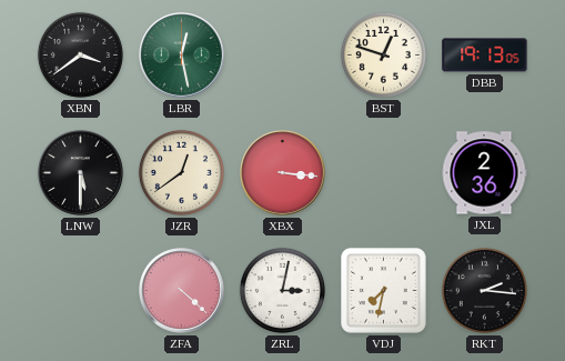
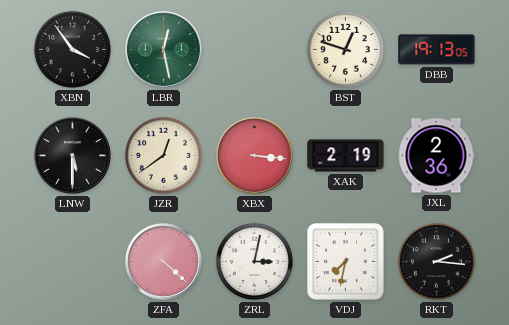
XBN: 3:39 -> 3:54
XAK: none -> 2:19
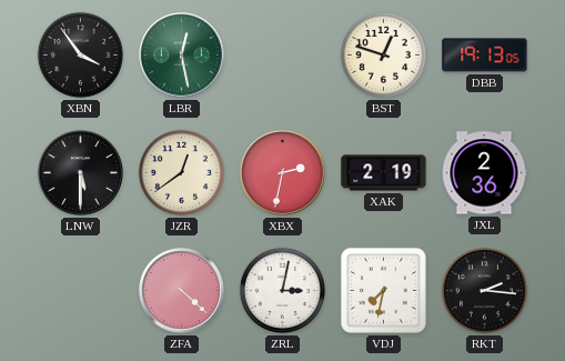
XBX: 3:16 -> 2:32
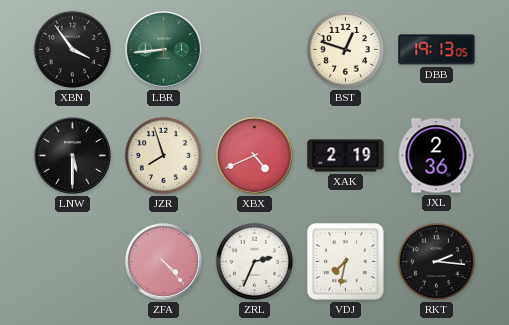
LBR: 12:28 -> 8:44
JZR: 12:39 -> 7:57
XBX: 2:32 -> 4:41
ZFA: 4:22 -> 4:23
ZRL: 3:02 -> 2:34
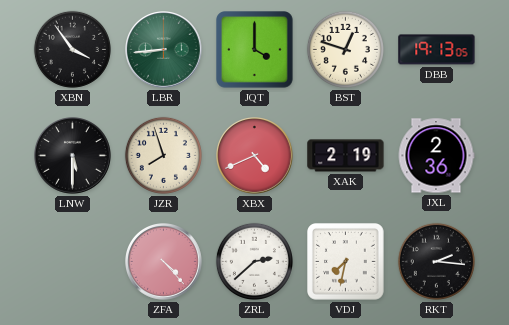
JQT: none -> 4:00
ZRL: 2:34 -> 2:38
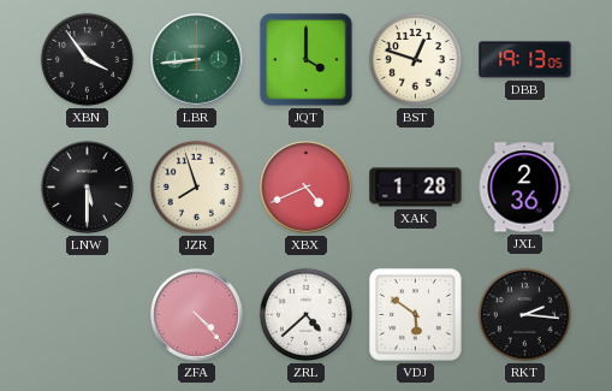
XAK: 2:19 -> 1:28
ZRL: 2:38 -> 4:38
VDJ: 7:32 -> 5:51
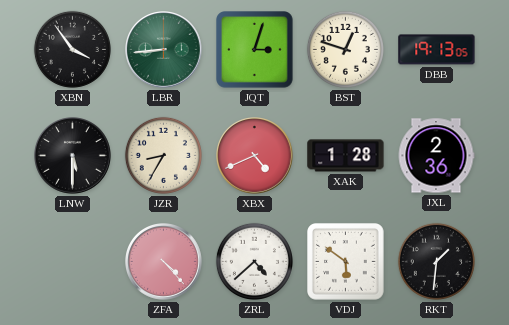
JQT: 4:00 -> 3:03
JZR: 7:57 -> 8:35
RKT: 2:16 -> 1:31
